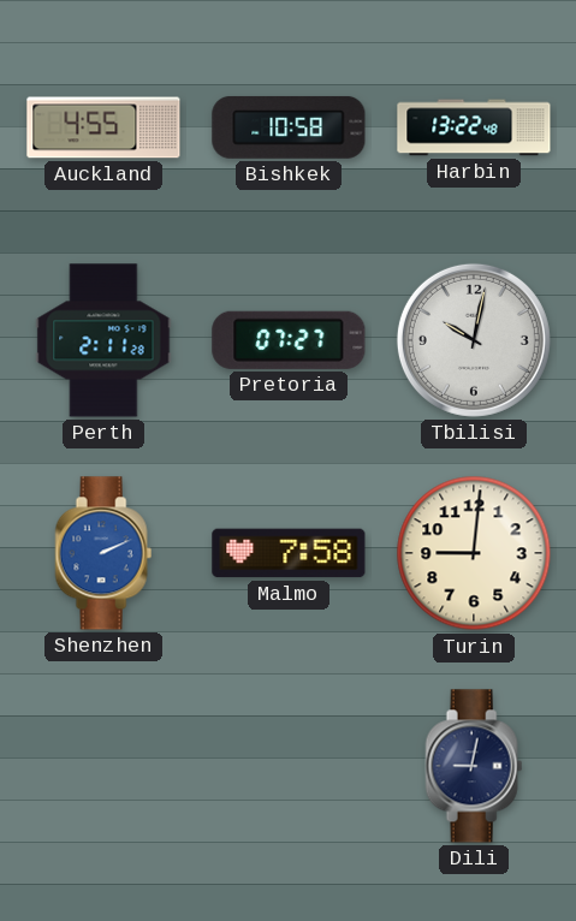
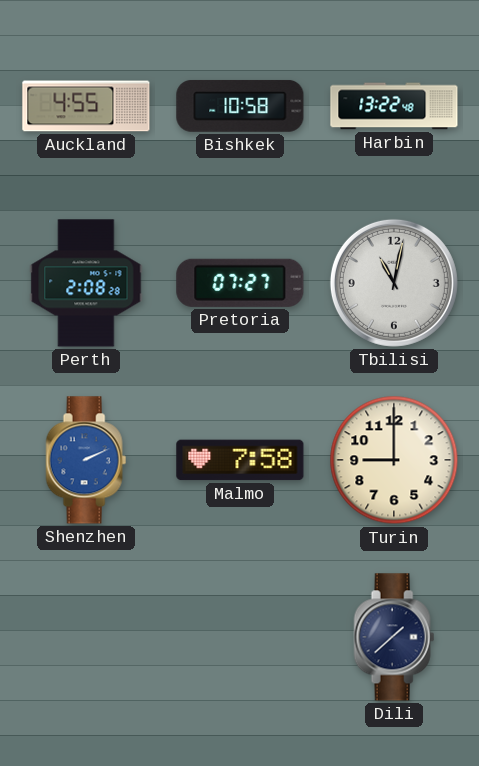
Perth: 2:11 -> 2:08
Tbilisi: 10:02 -> 11:02
Turin: 9:01 -> 9:00
Dili: 9:02 -> 1:38
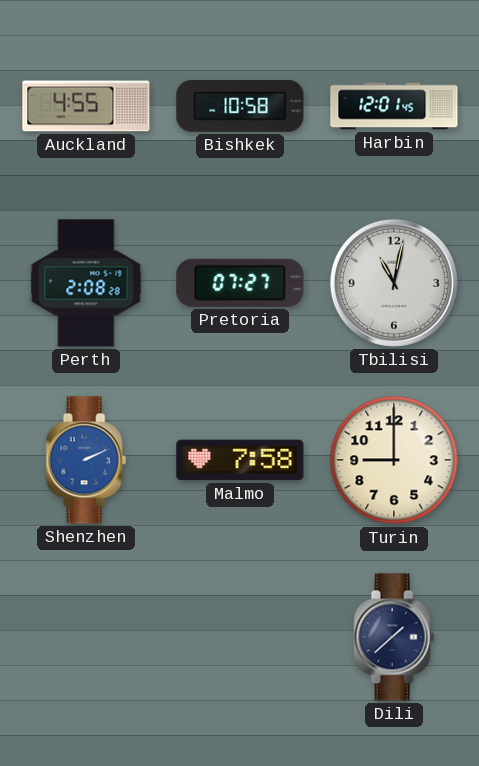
Harbin: 13:22 -> 12:01
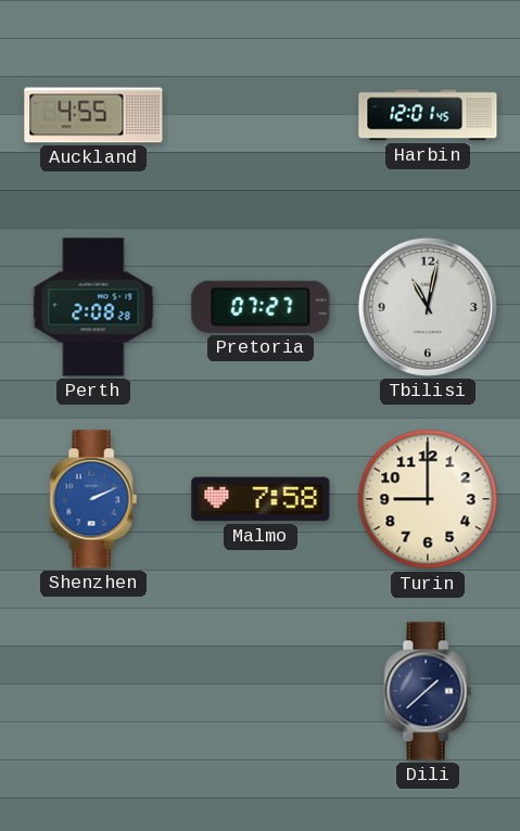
Bishkek: 10:58 -> none
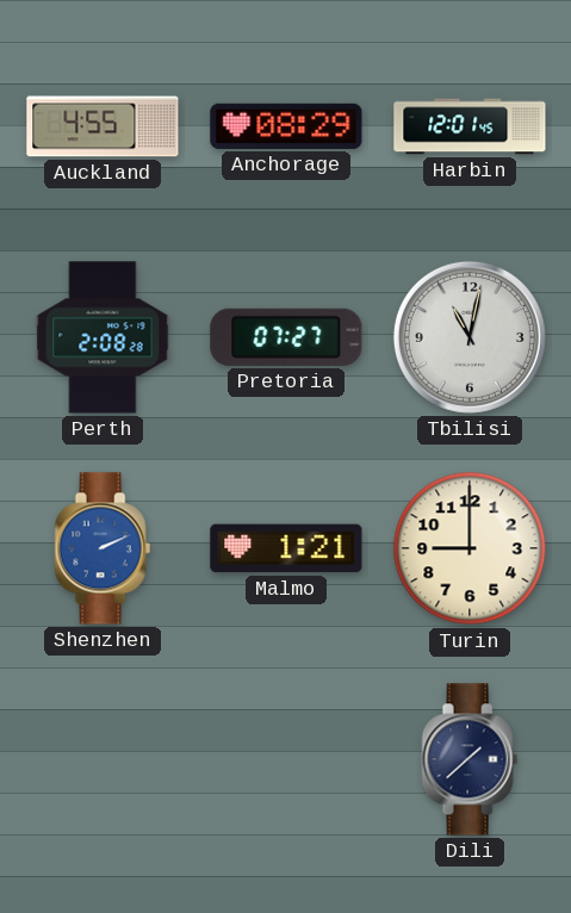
Anchorage: none -> 08:29
Malmo: 7:58 -> 1:21
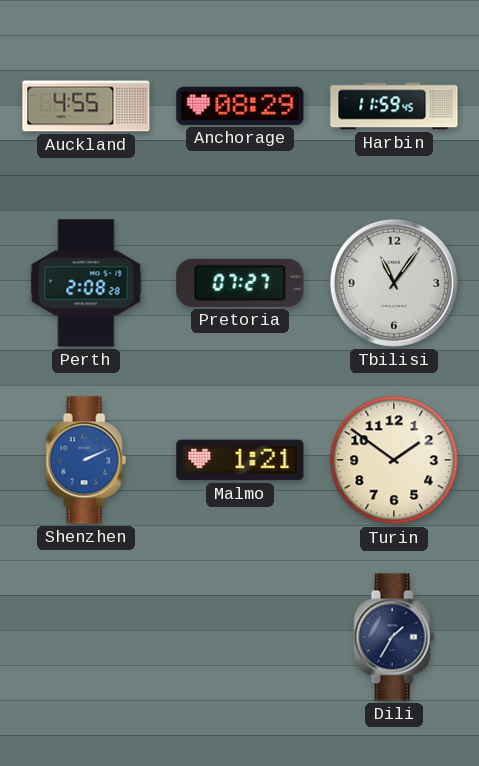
Harbin: 12:01 -> 11:59
Tbilisi: 11:02 -> 11:06
Turin: 9:00 -> 1:51
Dili: 1:38 -> 1:35
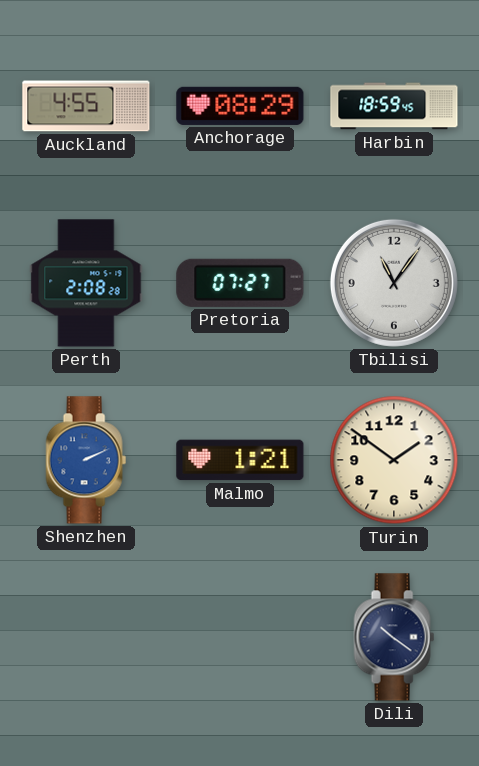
Harbin: 11:59 -> 18:59
Dili: 1:35 -> 10:21
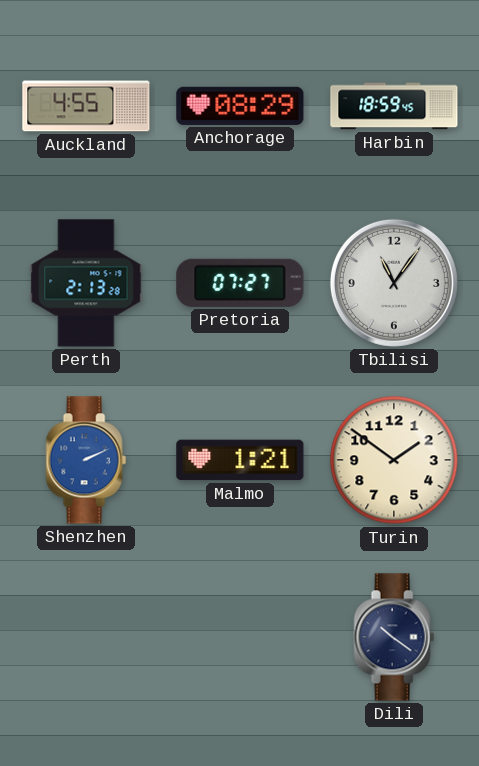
Perth: 2:08 -> 2:13
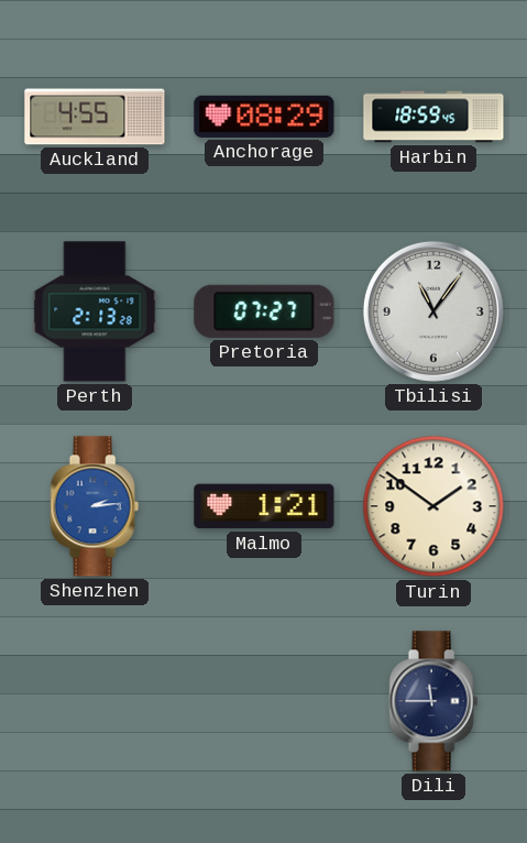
Shenzhen: 2:11 -> 2:14
Dili: 10:21 -> 11:45
